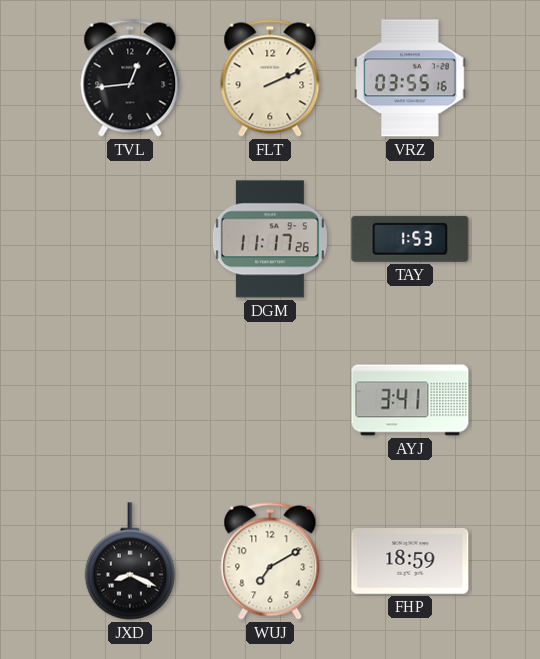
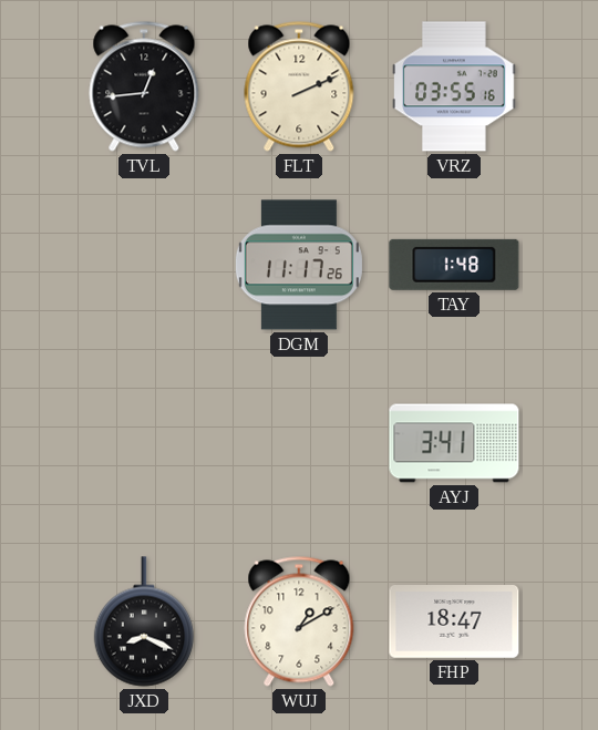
TAY: 1:53 -> 1:48
WUJ: 7:10 -> 1:10
FHP: 18:59 -> 18:47
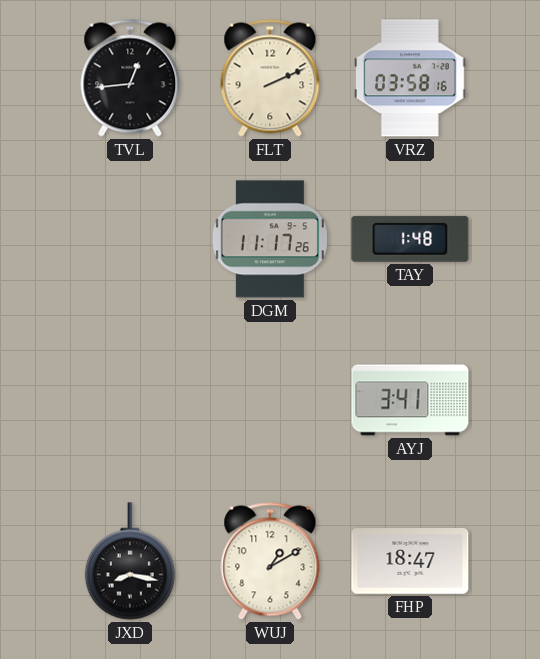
VRZ: 03:55 -> 03:58
JXD: 8:19 -> 8:17
